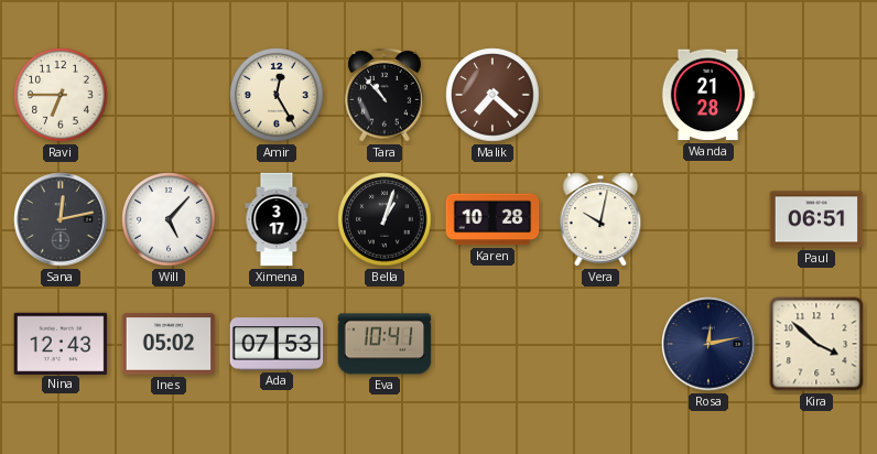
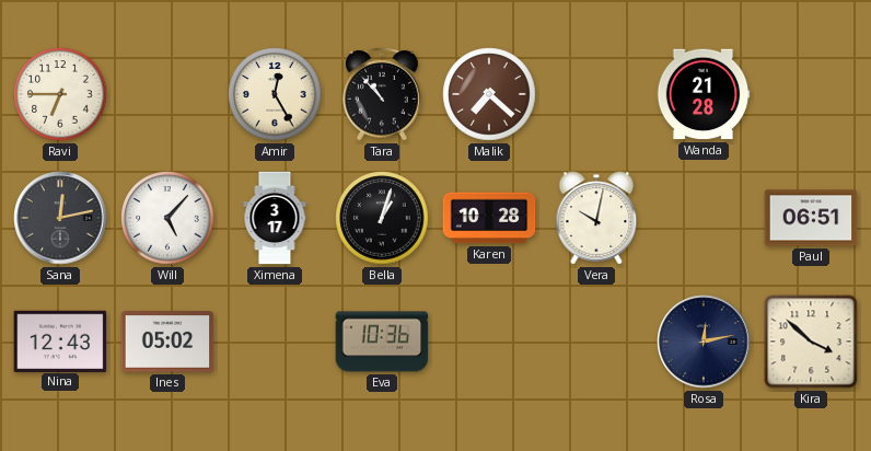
Ada: 07:53 -> none
Eva: 10:41 -> 10:36
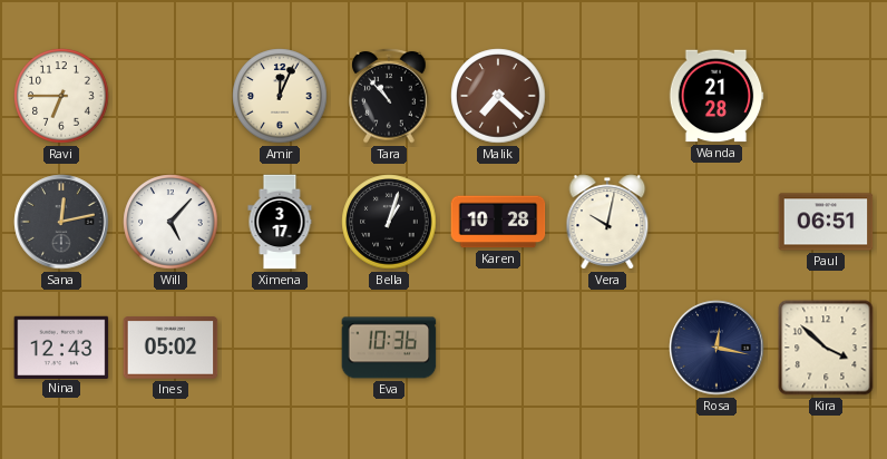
Amir: 12:25 -> 12:04
Rosa: 12:13 -> 12:17
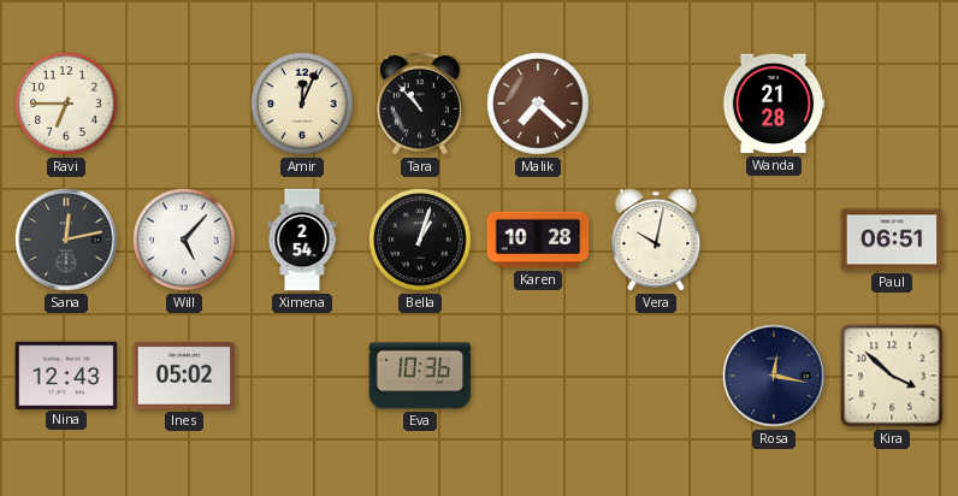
Ximena: 3:17 -> 2:54
